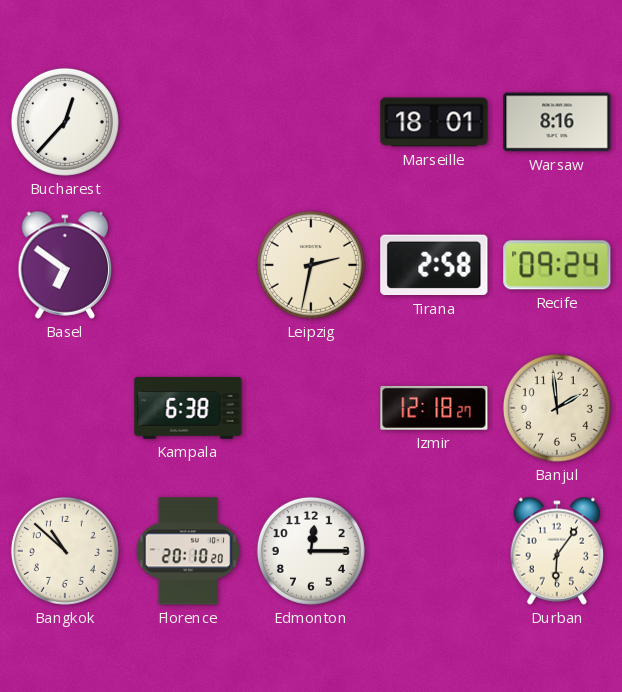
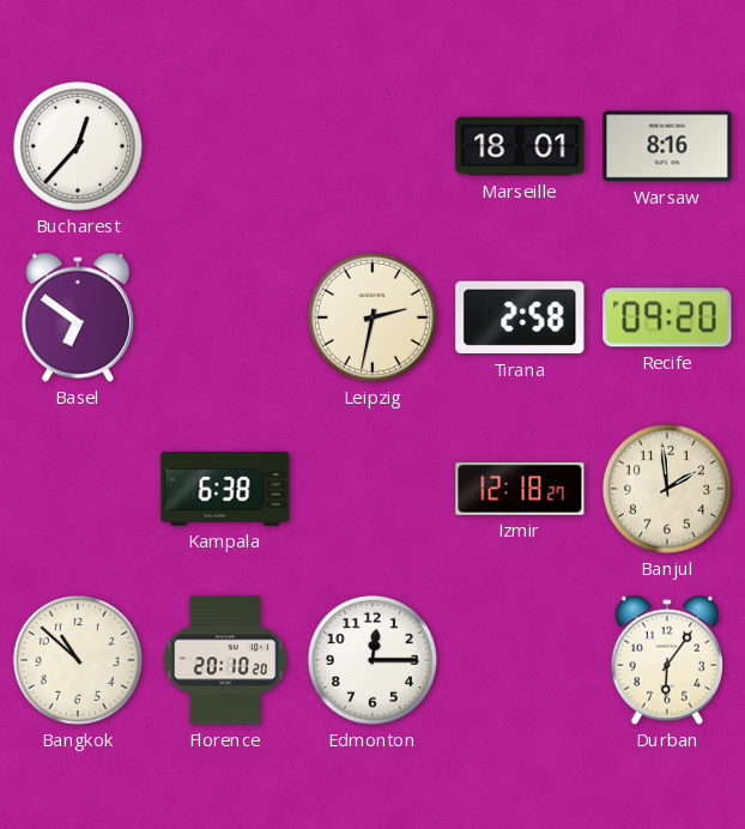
Recife: 09:24 -> 09:20
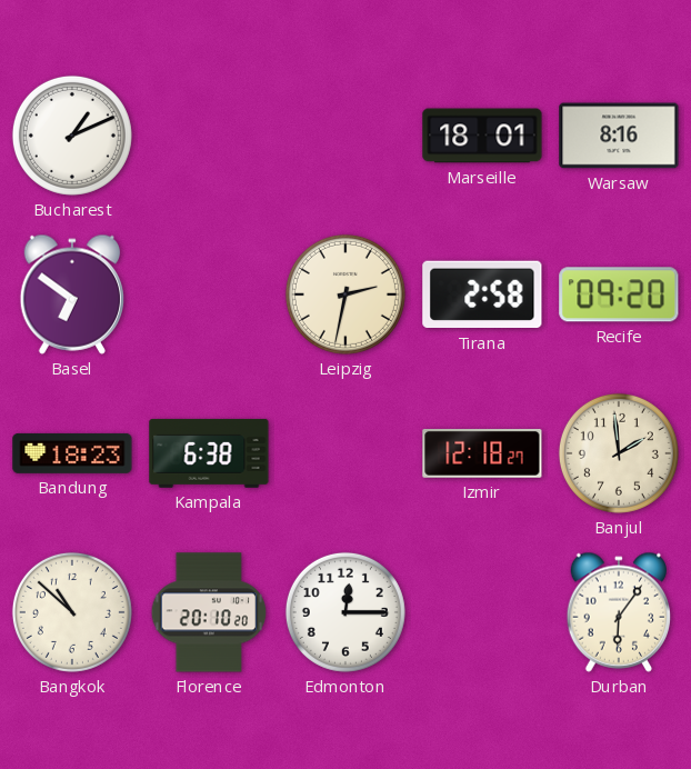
Bucharest: 12:37 -> 1:11
Bandung: none -> 18:23
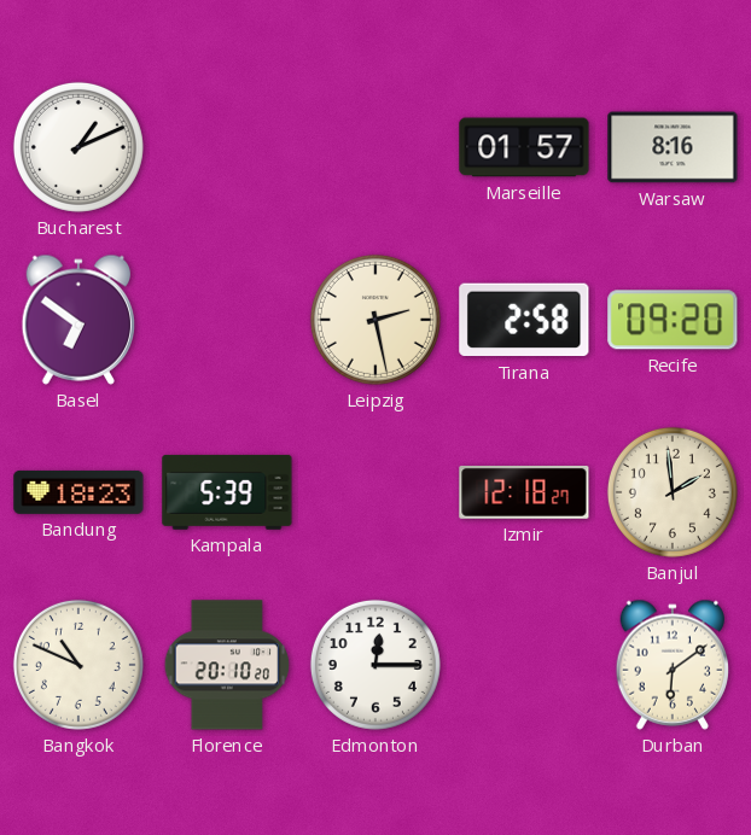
Marseille: 18:01 -> 01:57
Leipzig: 2:32 -> 2:28
Kampala: 6:38 -> 5:39
Bangkok: 10:52 -> 10:49
Durban: 6:06 -> 6:09
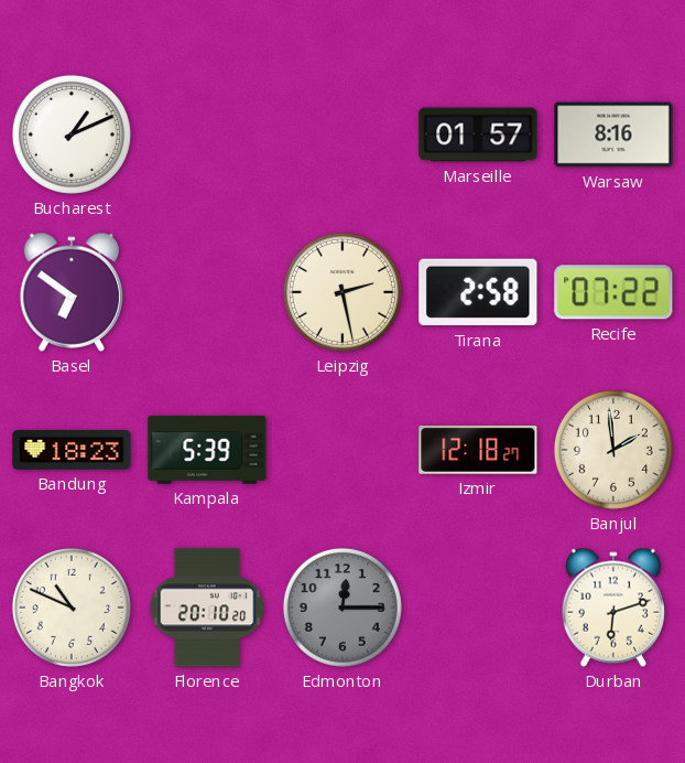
Recife: 09:20 -> 07:22
Edmonton dial: white -> grey
Durban: 6:09 -> 6:12
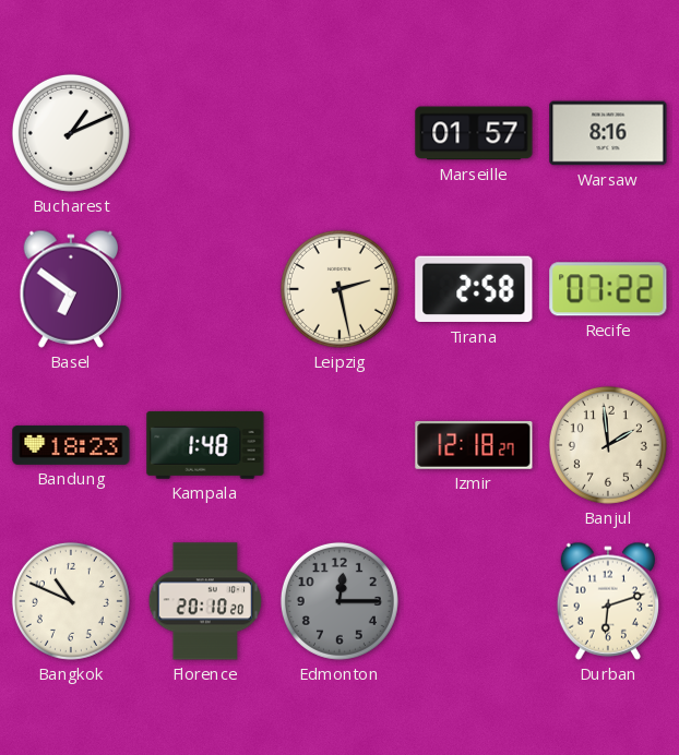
Kampala: 5:39 -> 1:48
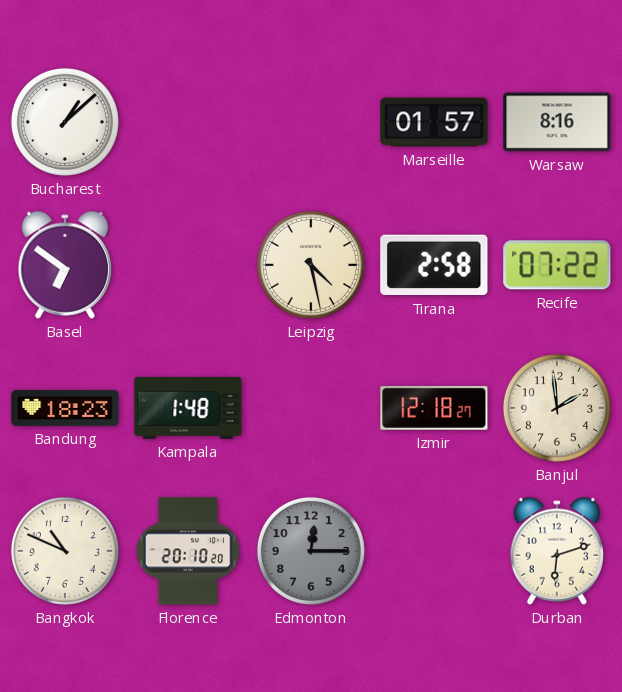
Bucharest: 1:11 -> 1:08
Leipzig: 2:28 -> 4:28
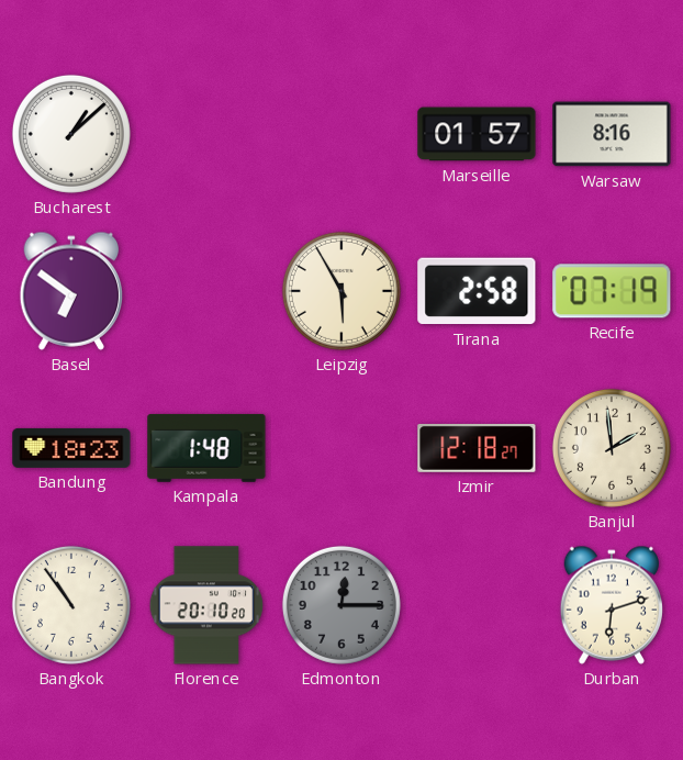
Leipzig: 4:28 -> 5:55
Recife: 07:22 -> 07:19
Bangkok: 10:49 -> 10:54
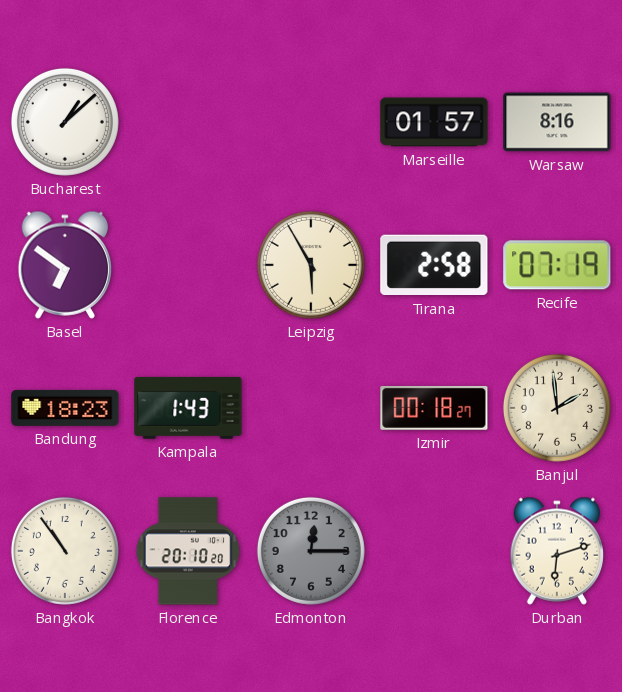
Kampala: 1:48 -> 1:43
Izmir: 12:18 -> 00:18
